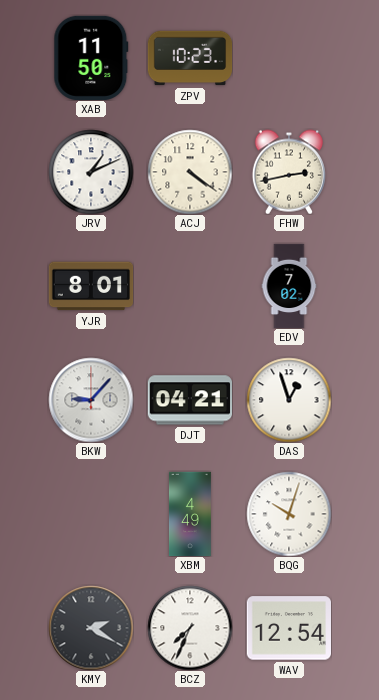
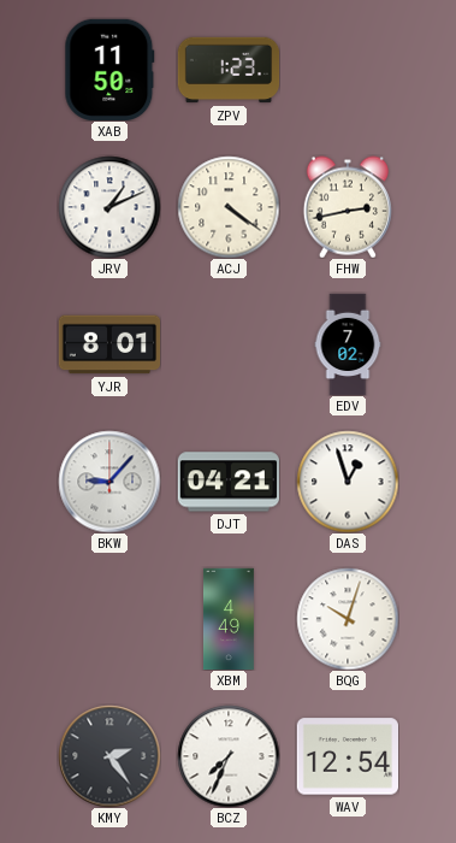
ZPV: 10:23 -> 1:23
KMY: 2:20 -> 2:24
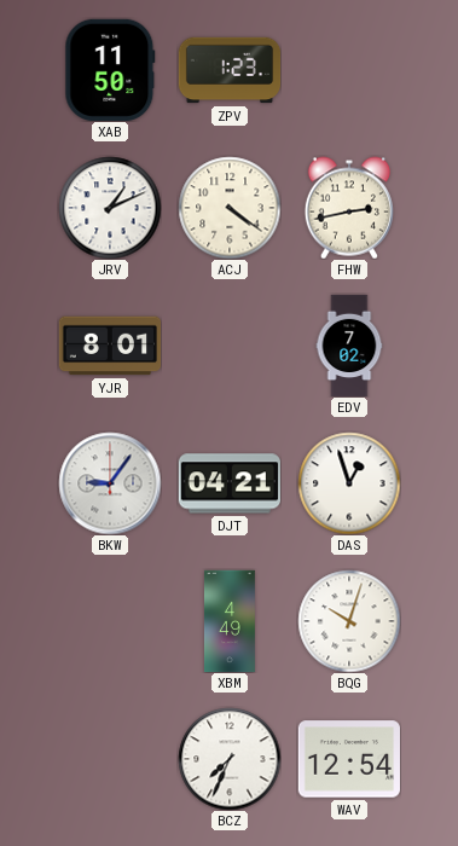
BKW: 9:07 -> 9:06
KMY: 2:24 -> none
